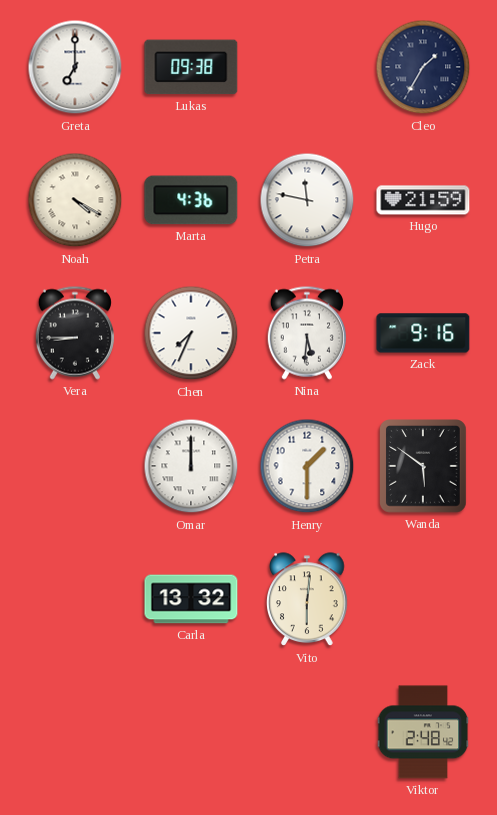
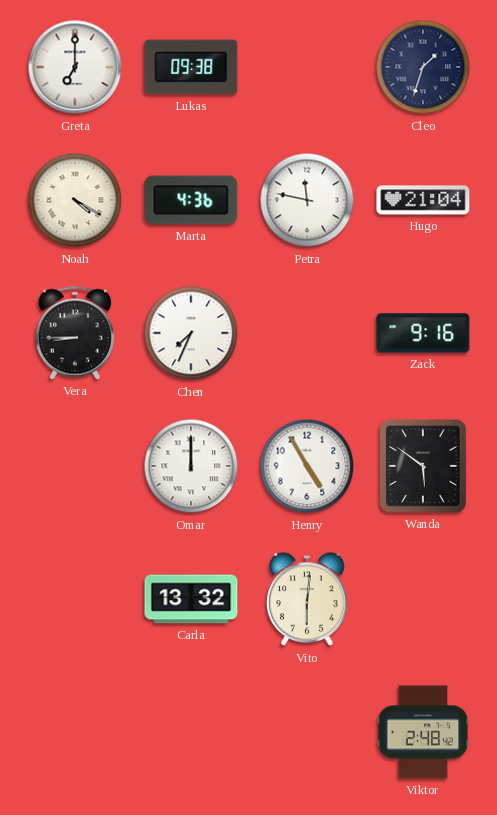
Cleo: 1:35 -> 1:33
Hugo: 21:59 -> 21:04
Nina: 5:31 -> none
Henry: 1:30 -> 4:55
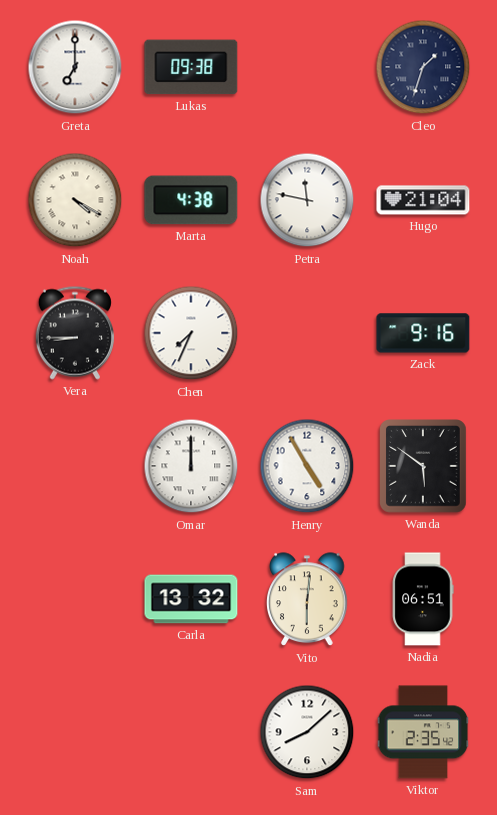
Marta: 4:36 -> 4:38
Nadia: none -> 06:51
Sam: none -> 8:08
Viktor: 2:48 -> 2:35
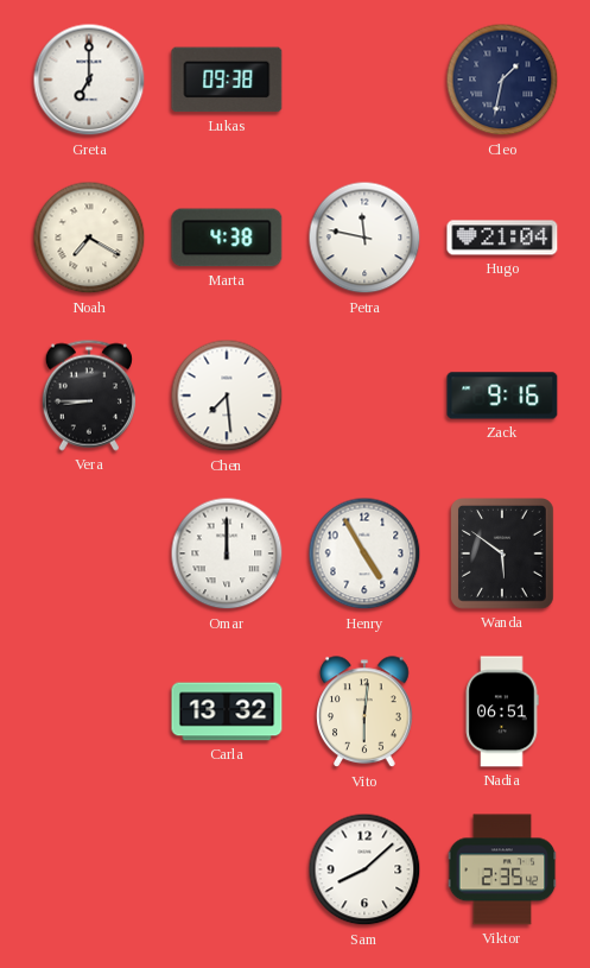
Cleo: 1:33 -> 1:32
Noah: 4:20 -> 7:20
Chen: 7:34 -> 7:29
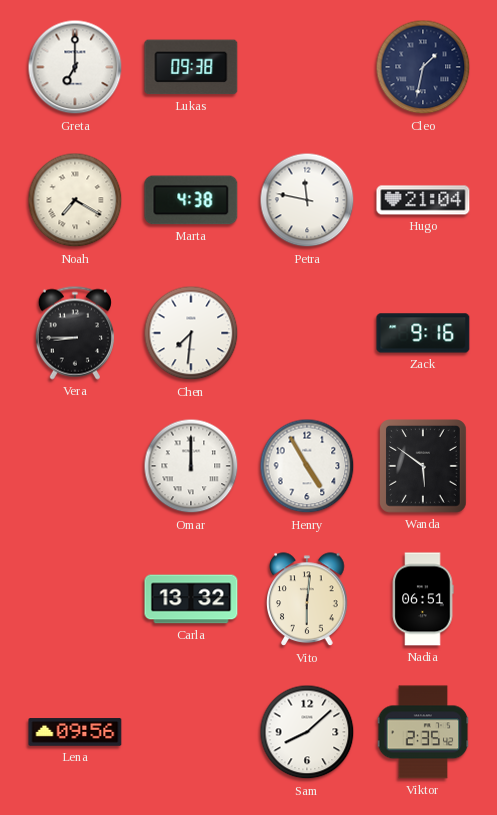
Chen: 7:29 -> 7:31
Lena: none -> 09:56
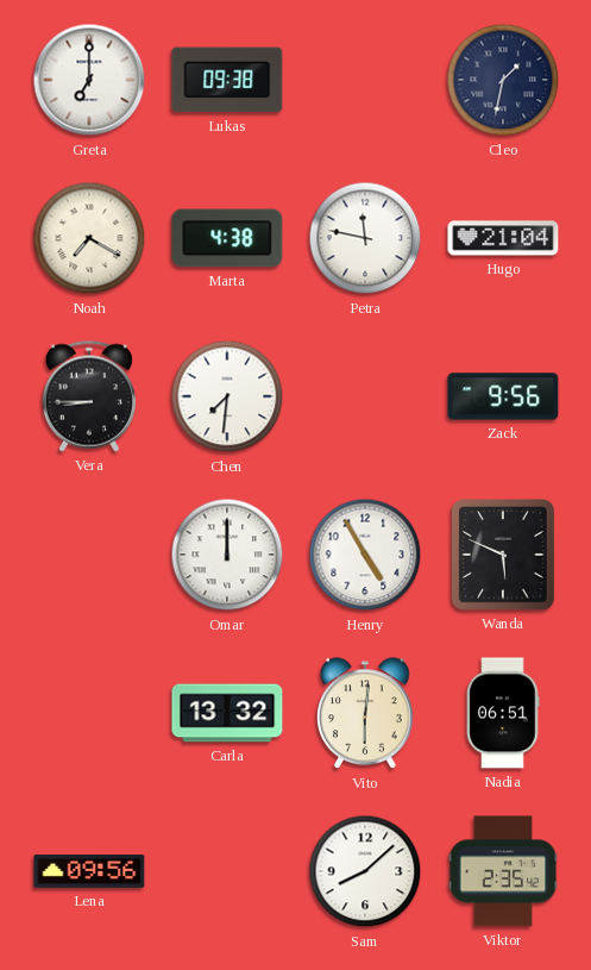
Zack: 9:16 -> 9:56
Wanda: 5:51 -> 5:49
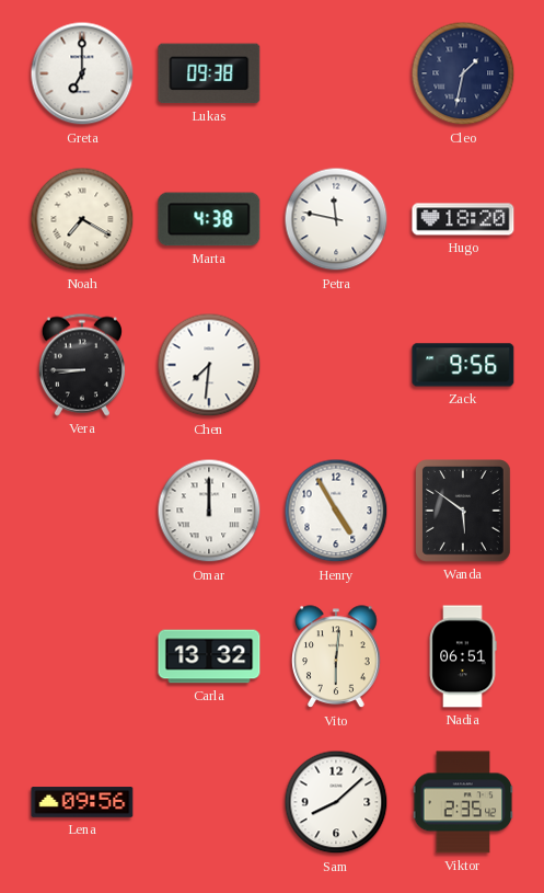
Hugo: 21:04 -> 18:20
Wanda: 5:49 -> 5:51
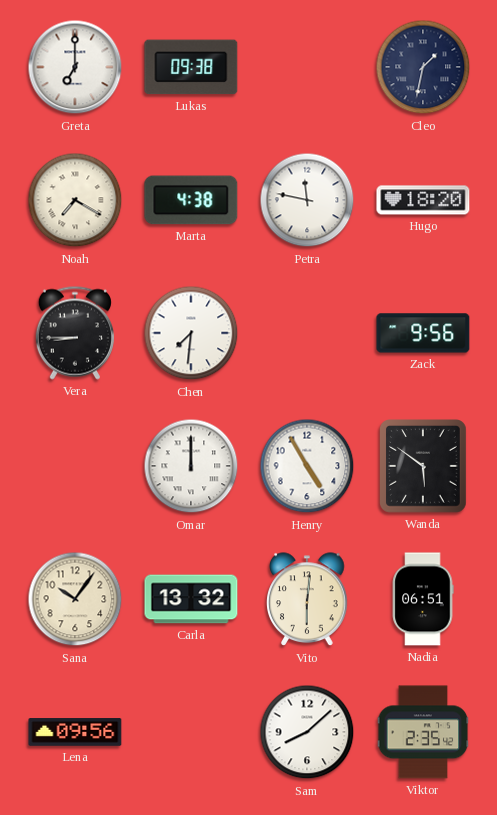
Sana: none -> 10:06
